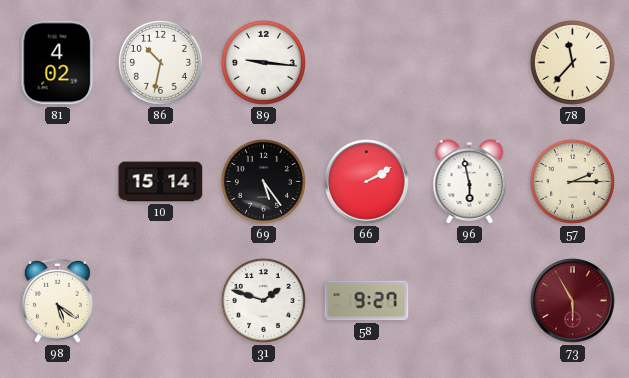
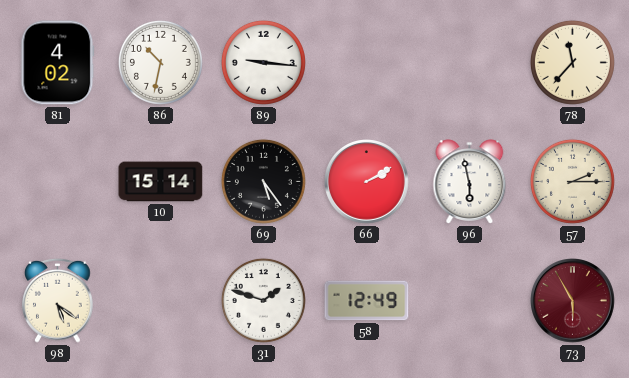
58: 9:27 -> 12:49
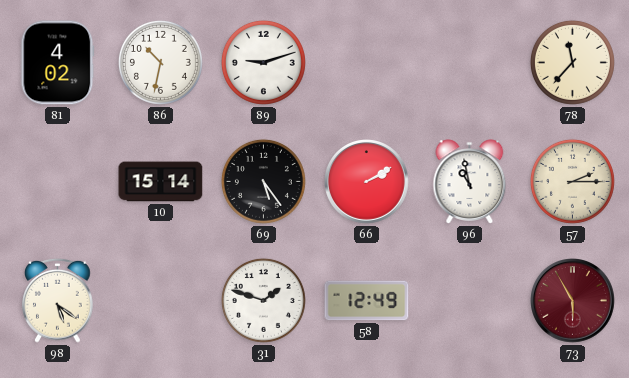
89: 9:16 -> 9:12
96: 5:58 -> 10:58
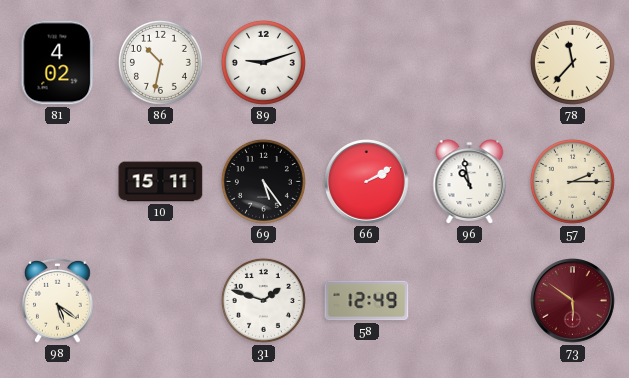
10: 15:14 -> 15:11
73: 5:55 -> 5:51
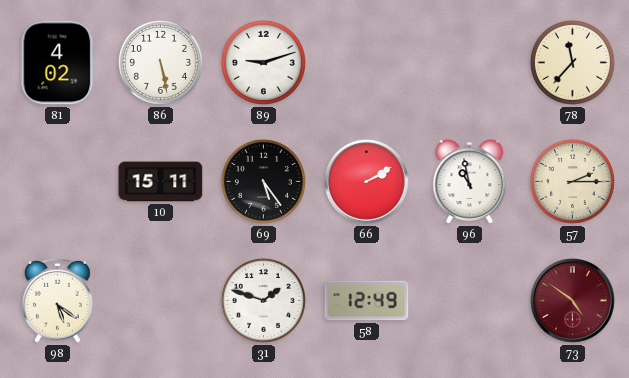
86: 10:32 -> 5:28
73: 5:51 -> 4:51
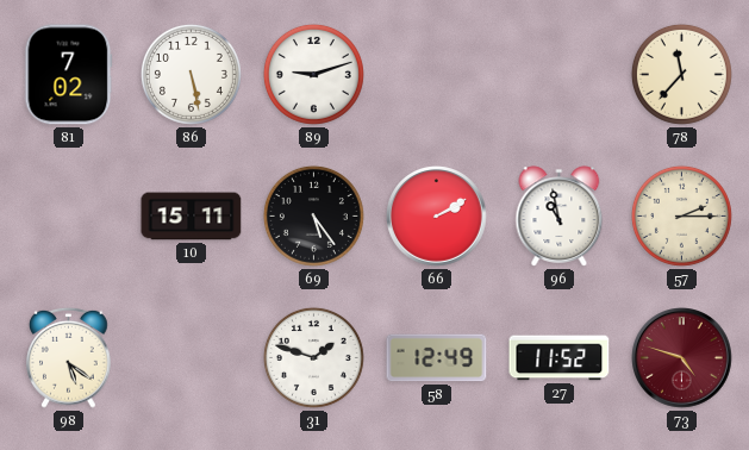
81: 4:02 -> 7:02
27: none -> 11:52
73: 4:51 -> 4:48
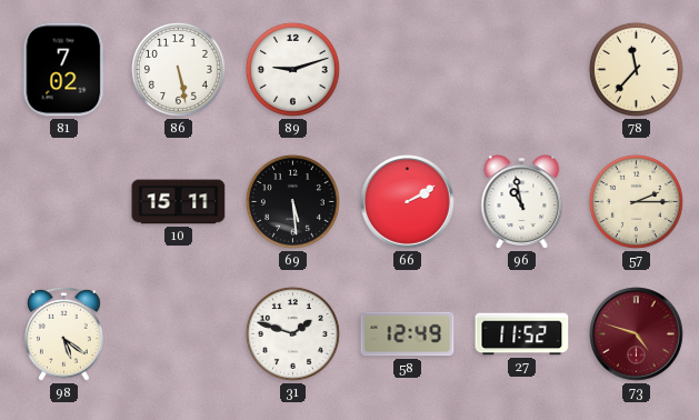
69: 5:24 -> 5:29
